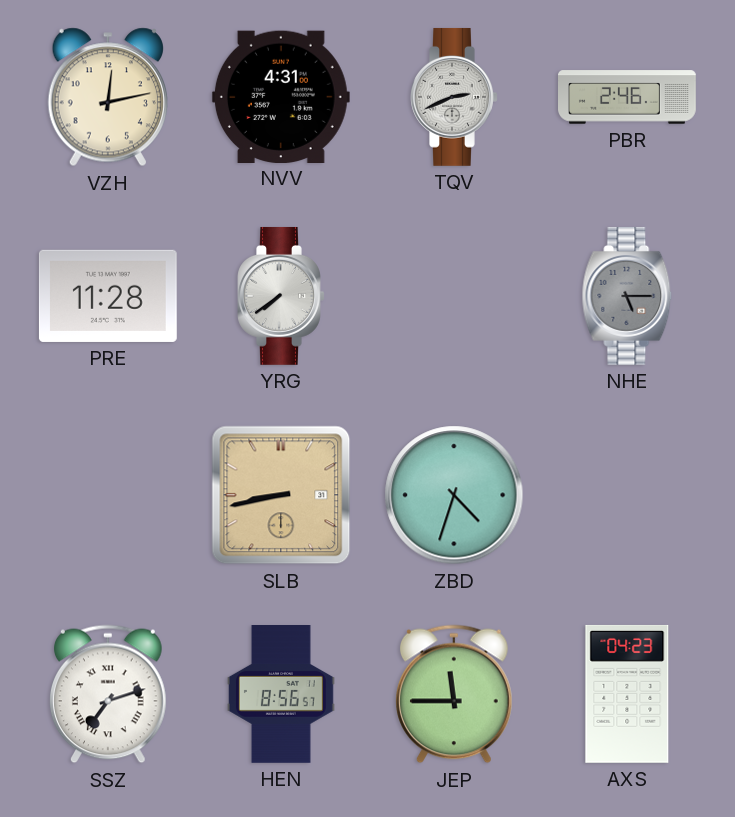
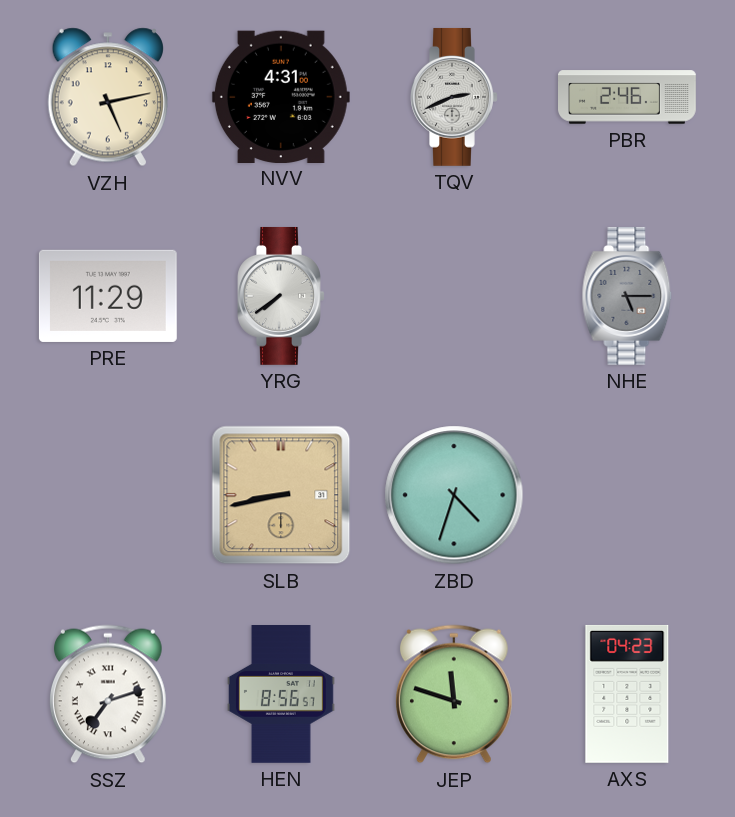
VZH: 12:13 -> 5:13
PRE: 11:28 -> 11:29
JEP: 11:45 -> 11:48
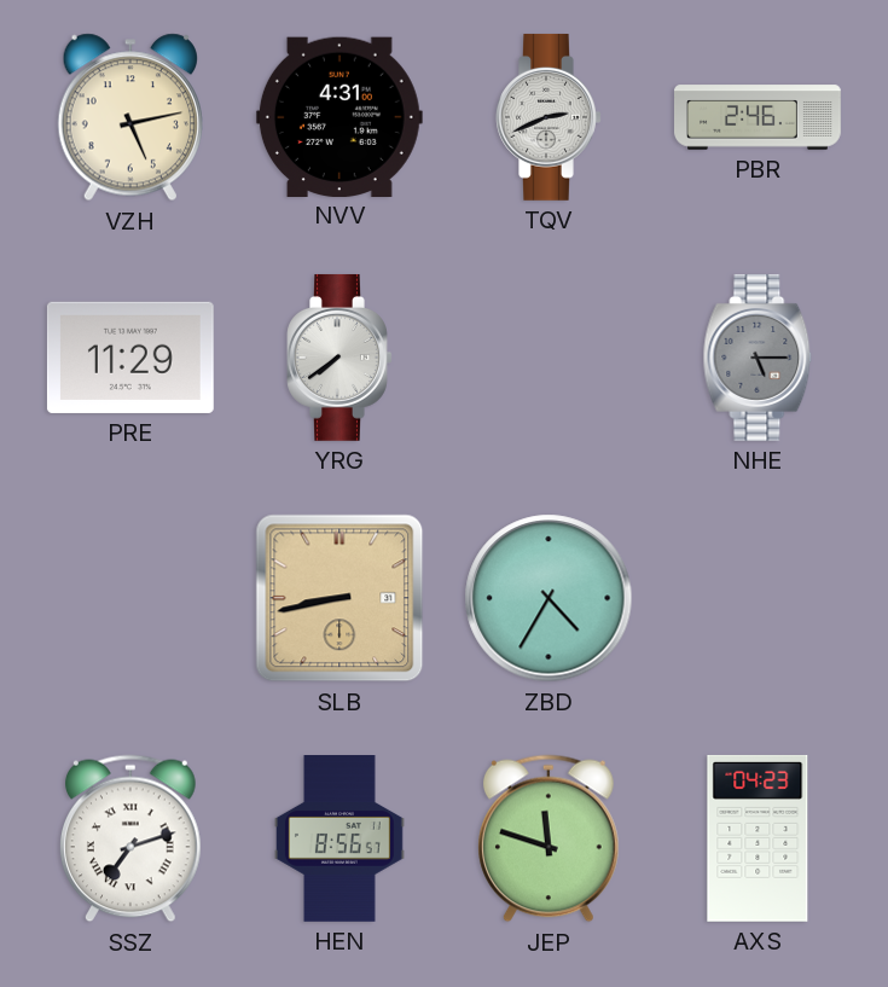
ZBD: 4:33 -> 4:35
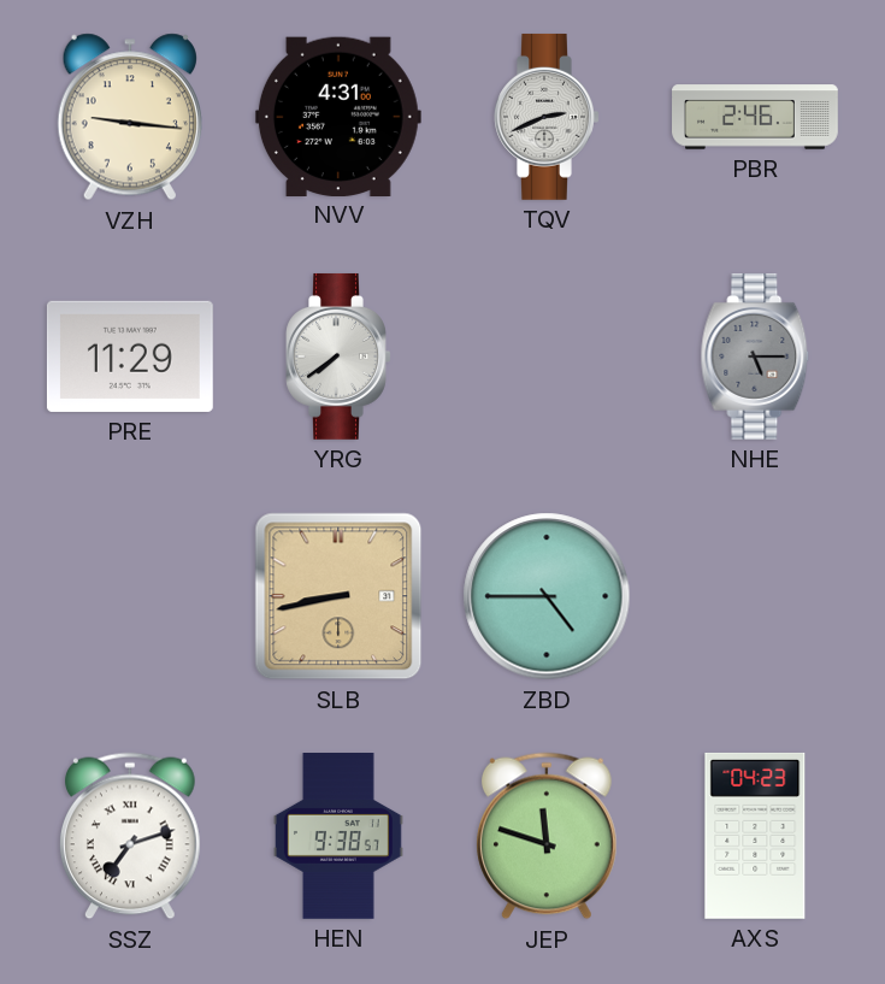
VZH: 5:13 -> 9:16
ZBD: 4:35 -> 4:45
HEN: 8:56 -> 9:38
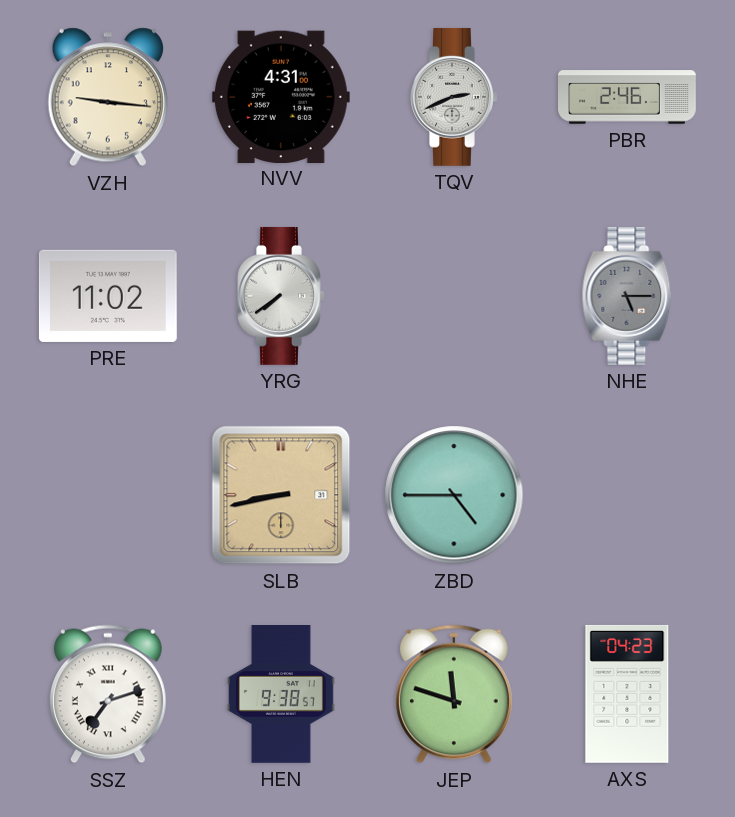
PRE: 11:29 -> 11:02
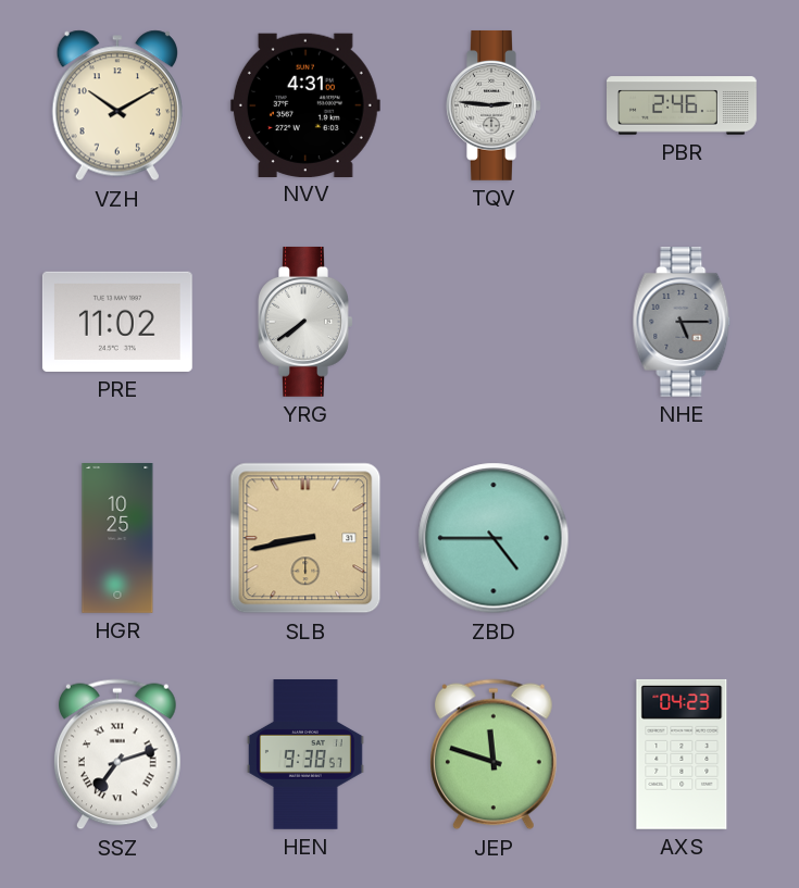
VZH: 9:16 -> 10:10
TQV: 2:41 -> 2:46
HGR: none -> 10:25
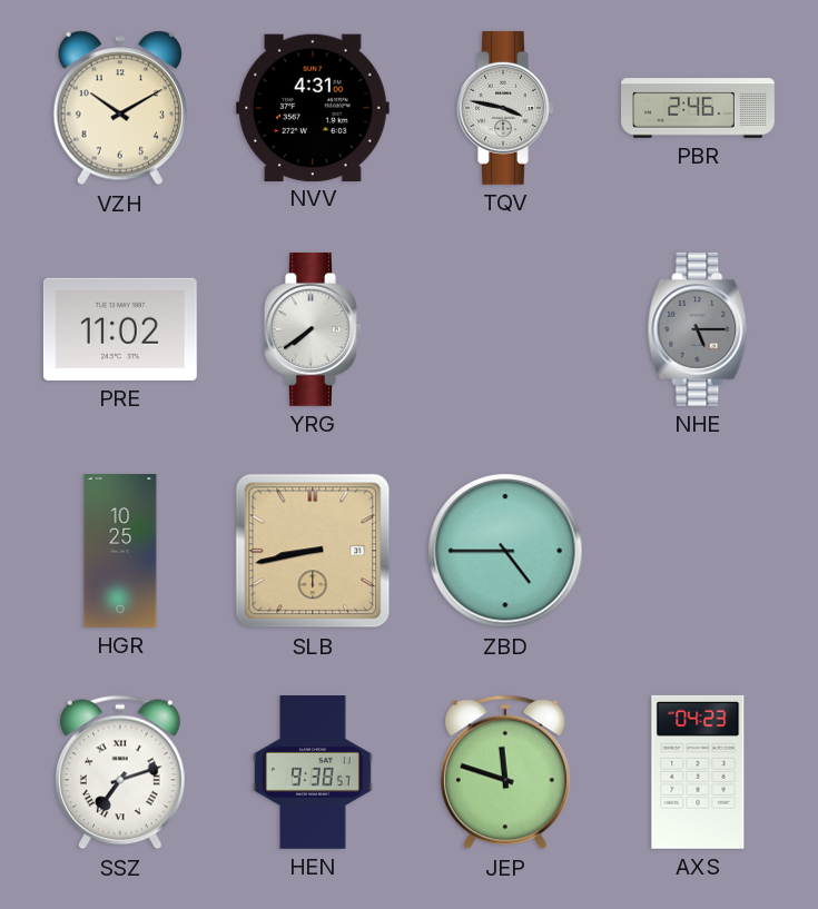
TQV: 2:46 -> 3:47
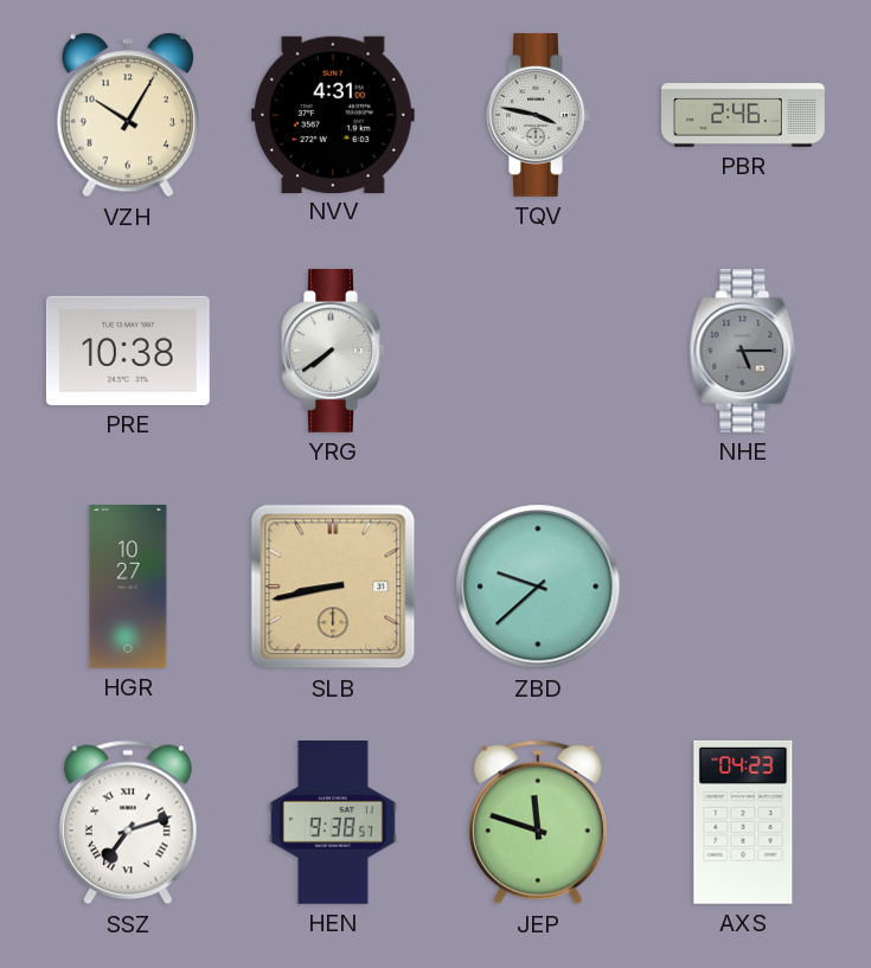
VZH: 10:10 -> 10:05
PRE: 11:02 -> 10:38
HGR: 10:25 -> 10:27
ZBD: 4:45 -> 9:38
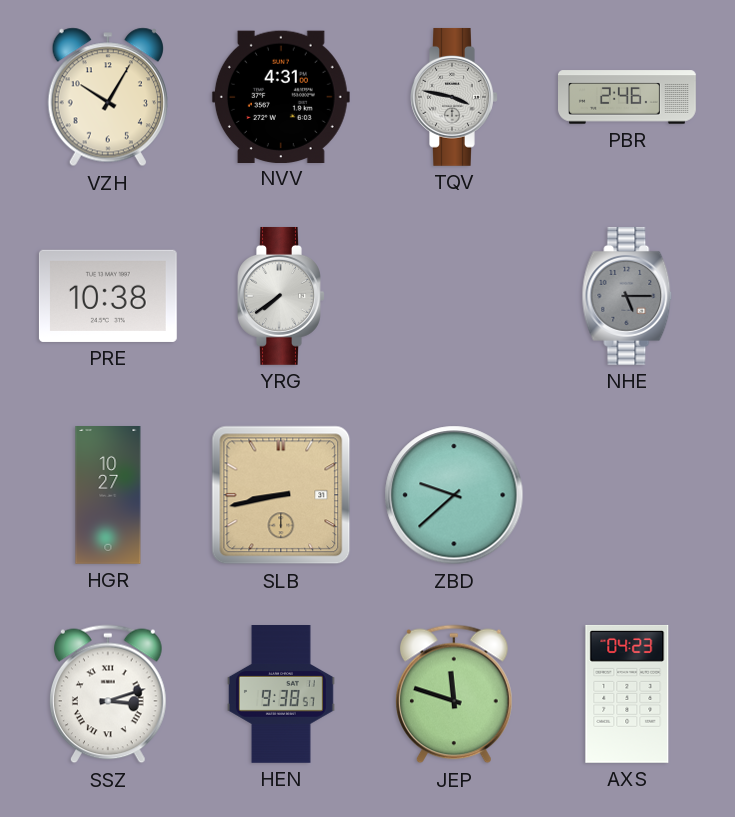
SSZ: 7:12 -> 3:12
